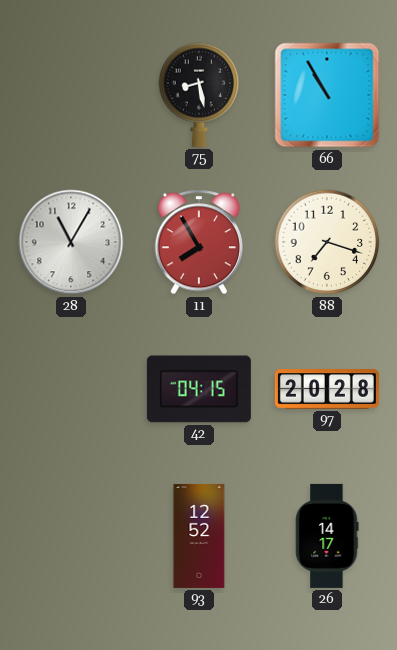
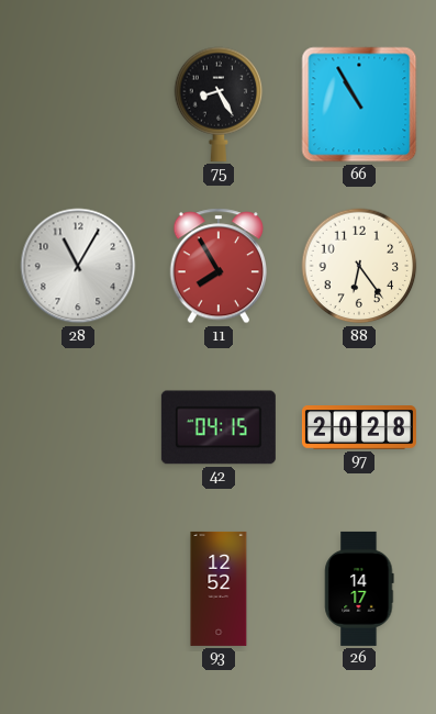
75: 8:28 -> 8:25
88: 7:18 -> 6:24
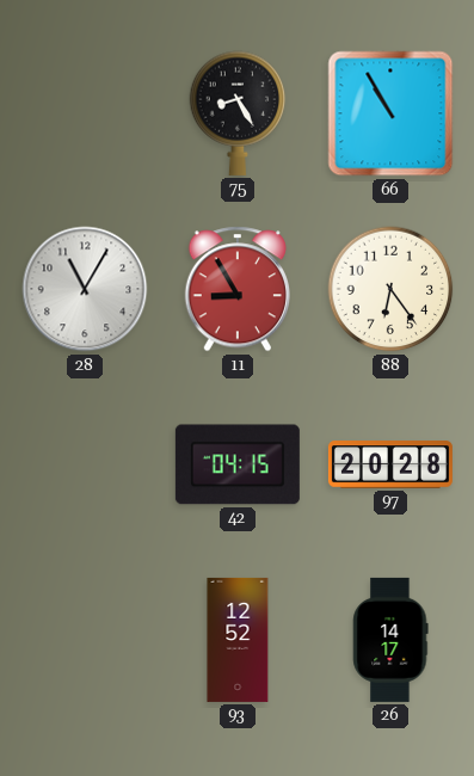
11: 7:55 -> 8:55
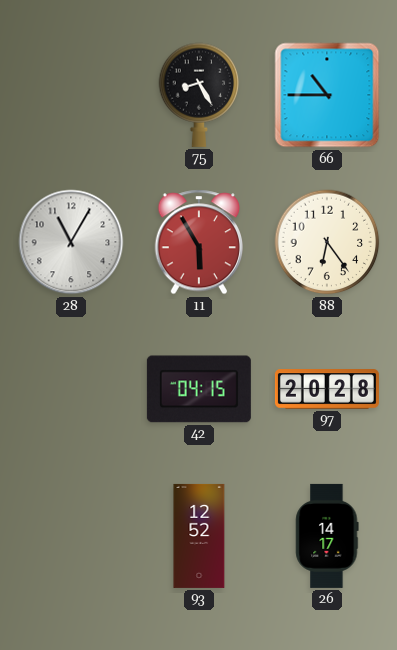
66: 10:55 -> 10:45
11: 8:55 -> 5:55
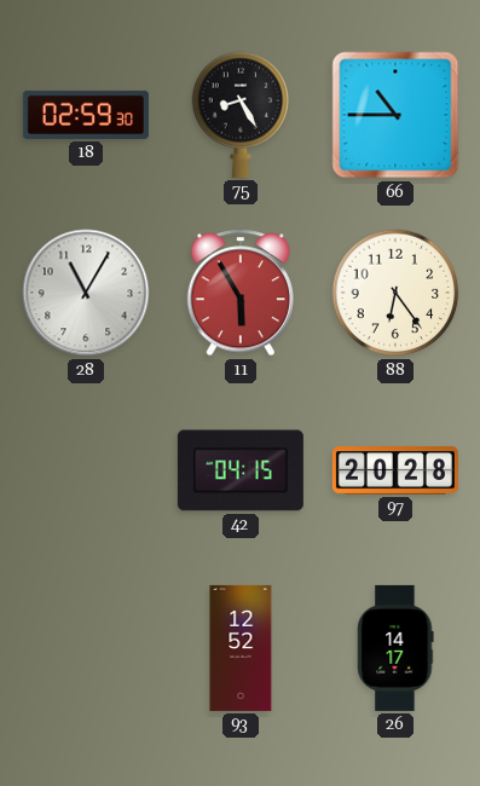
18: none -> 02:59
